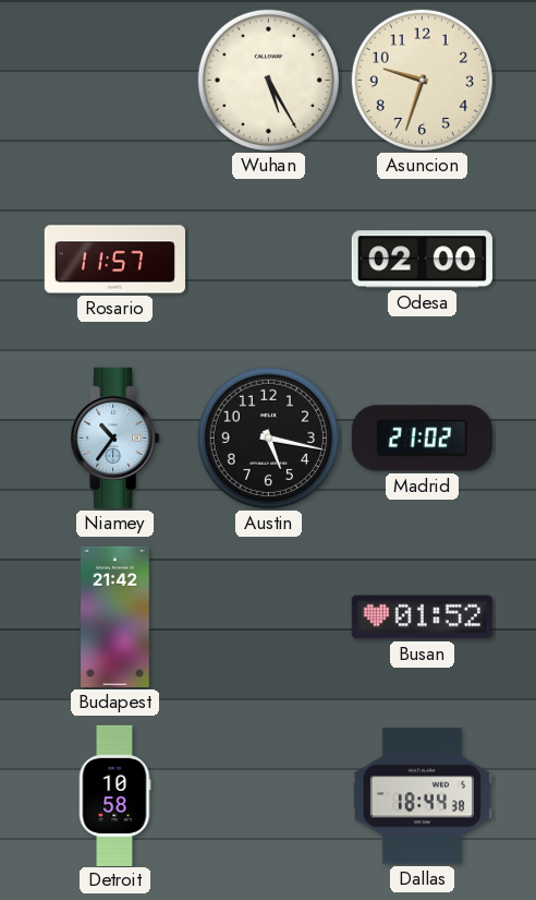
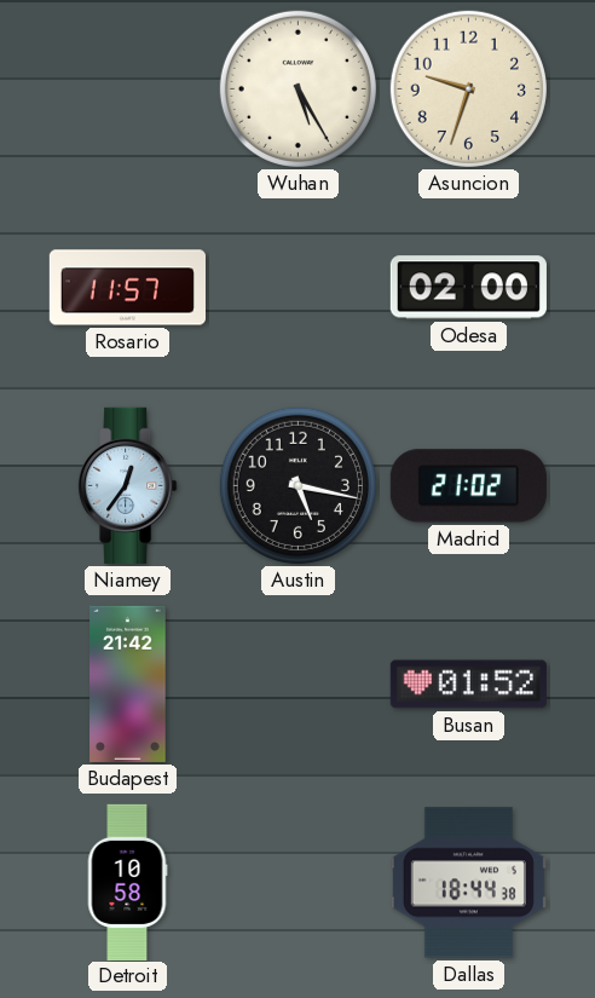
Niamey: 10:36 -> 12:36
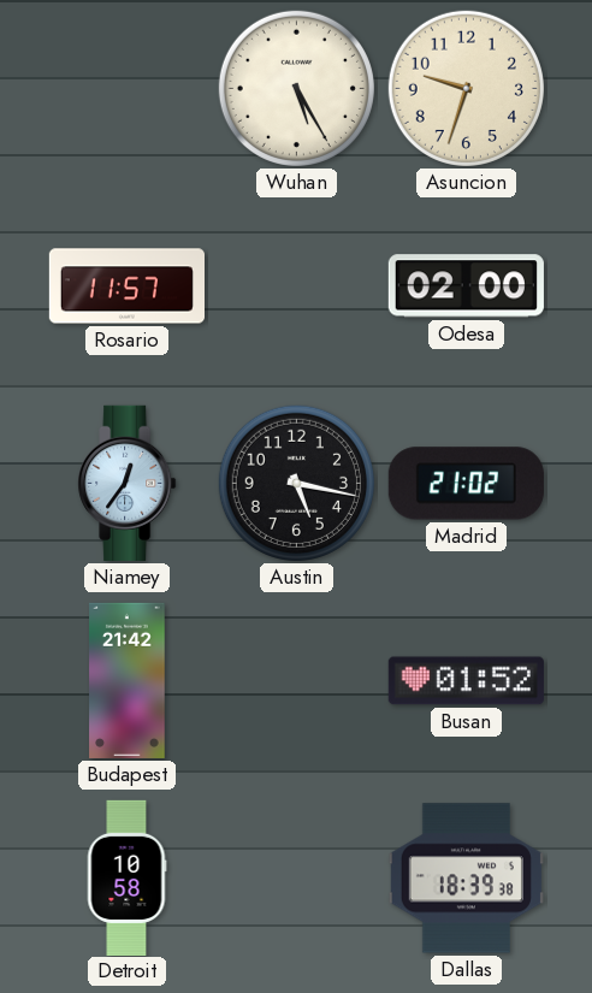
Dallas: 18:44 -> 18:39
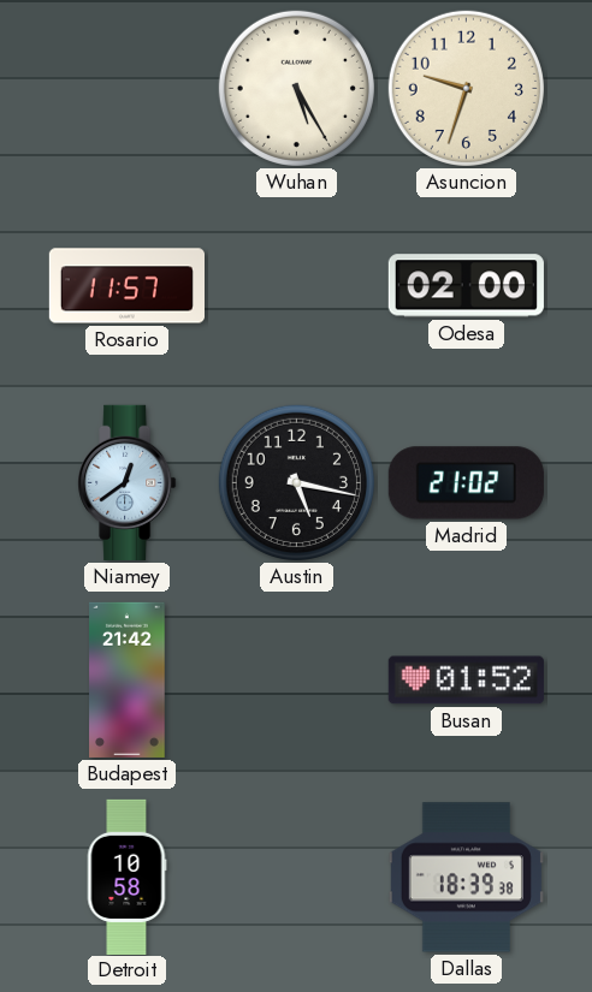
Niamey: 12:36 -> 12:39
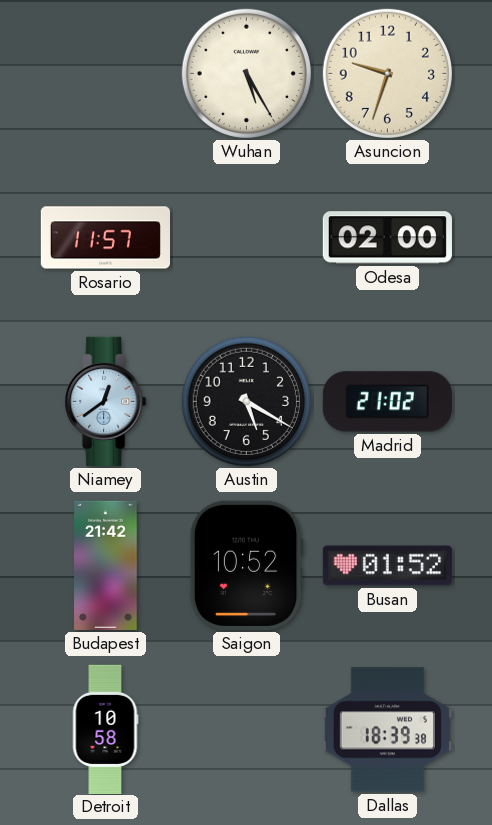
Austin: 5:17 -> 5:20
Saigon: none -> 10:52
